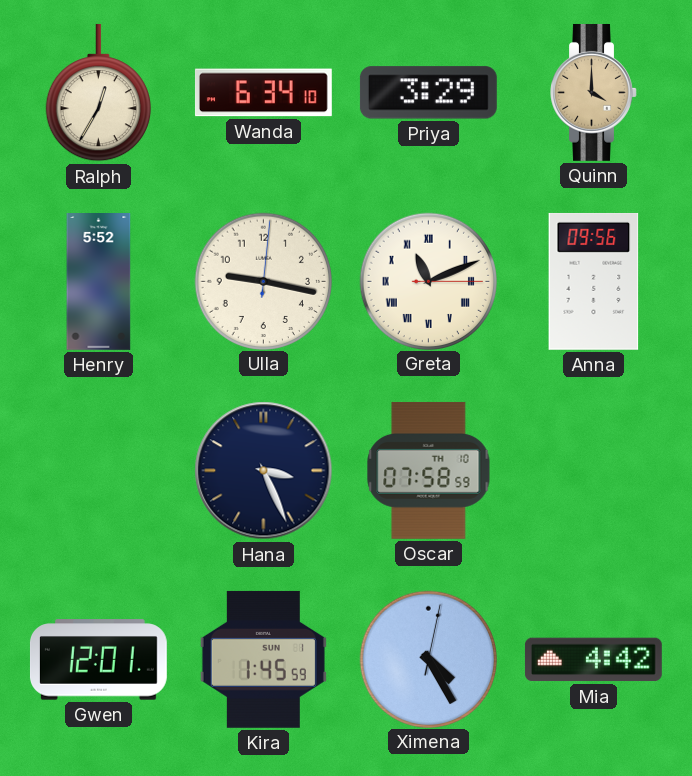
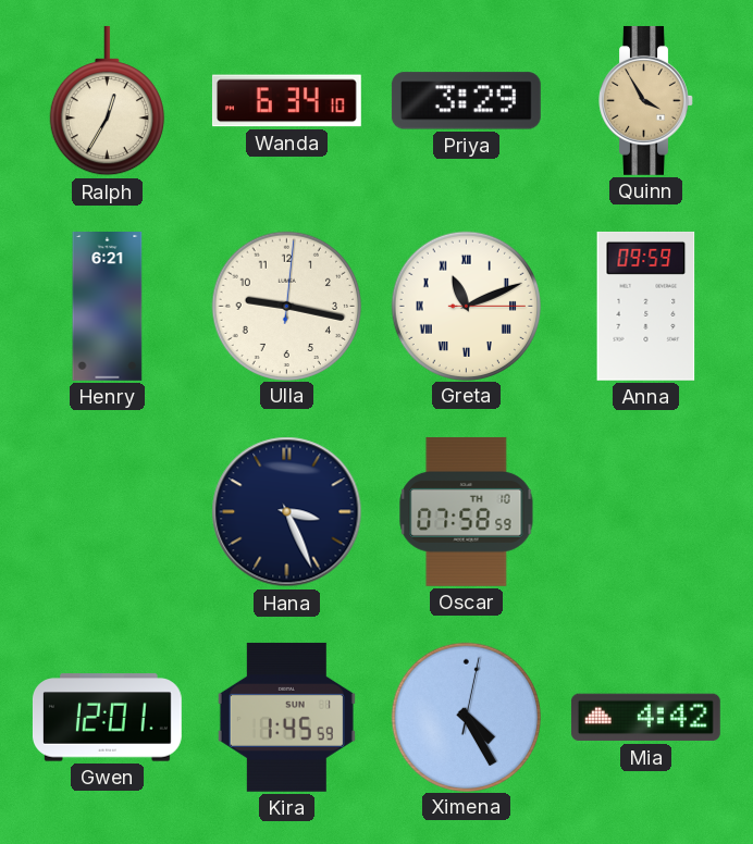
Quinn: 4:00 -> 3:55
Henry: 5:52 -> 6:21
Anna: 09:56 -> 09:59
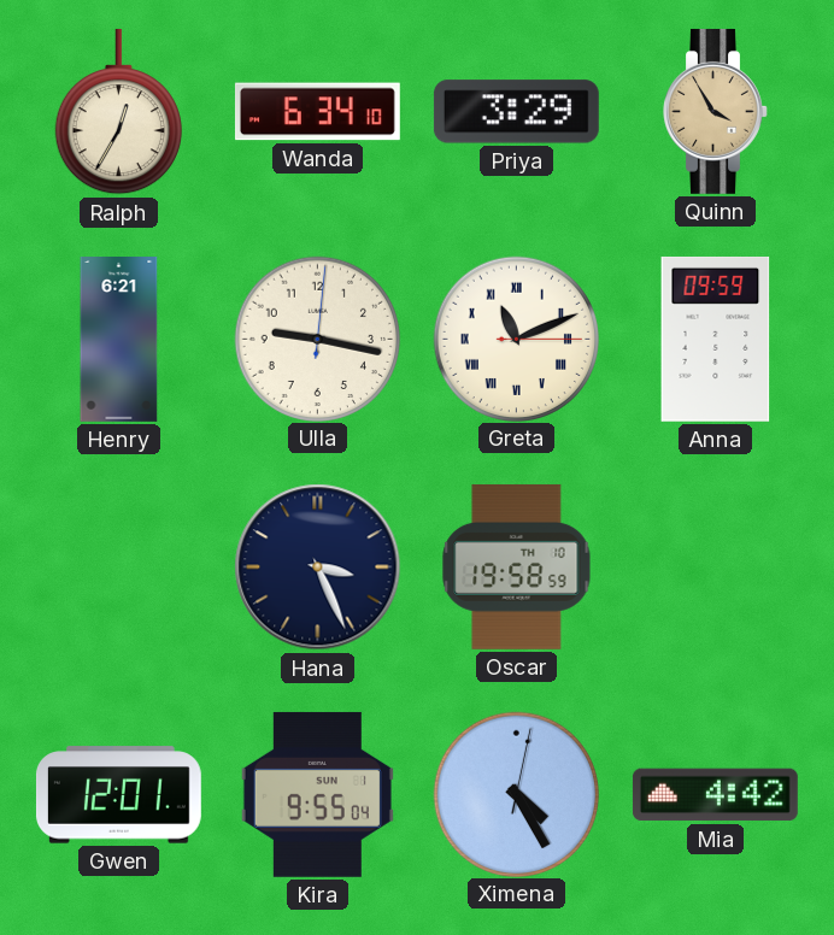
Oscar: 07:58 -> 19:58
Kira: 1:45 -> 9:55
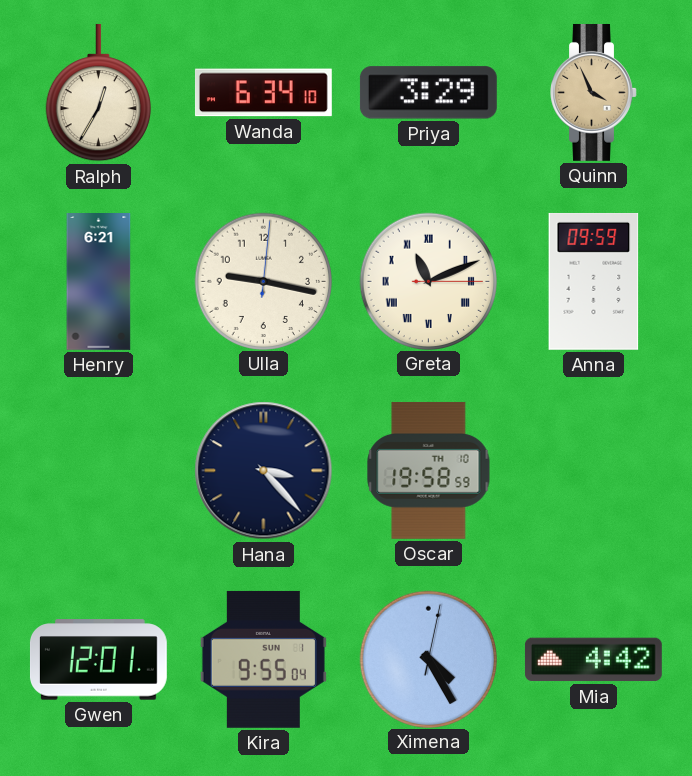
Quinn: 3:55 -> 3:56
Hana: 3:26 -> 3:23
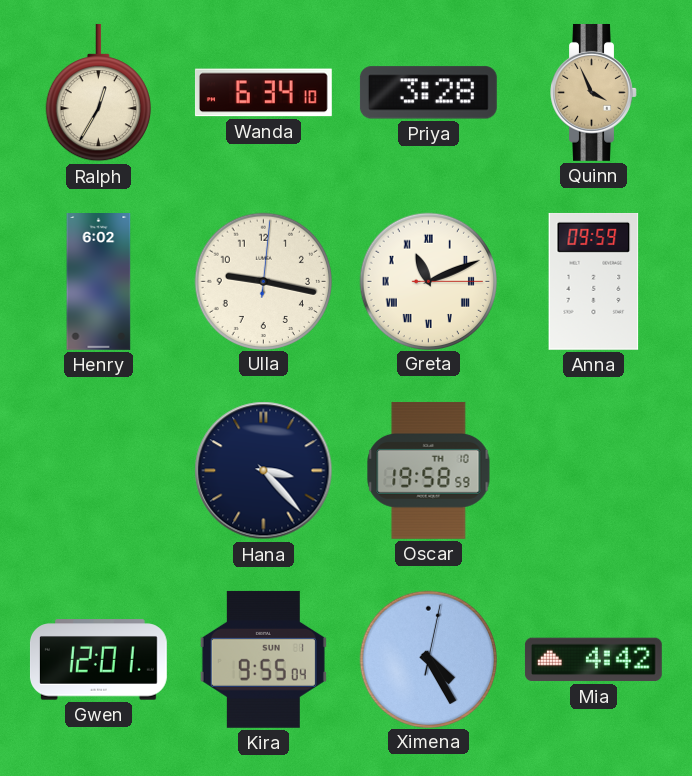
Priya: 3:29 -> 3:28
Henry: 6:21 -> 6:02
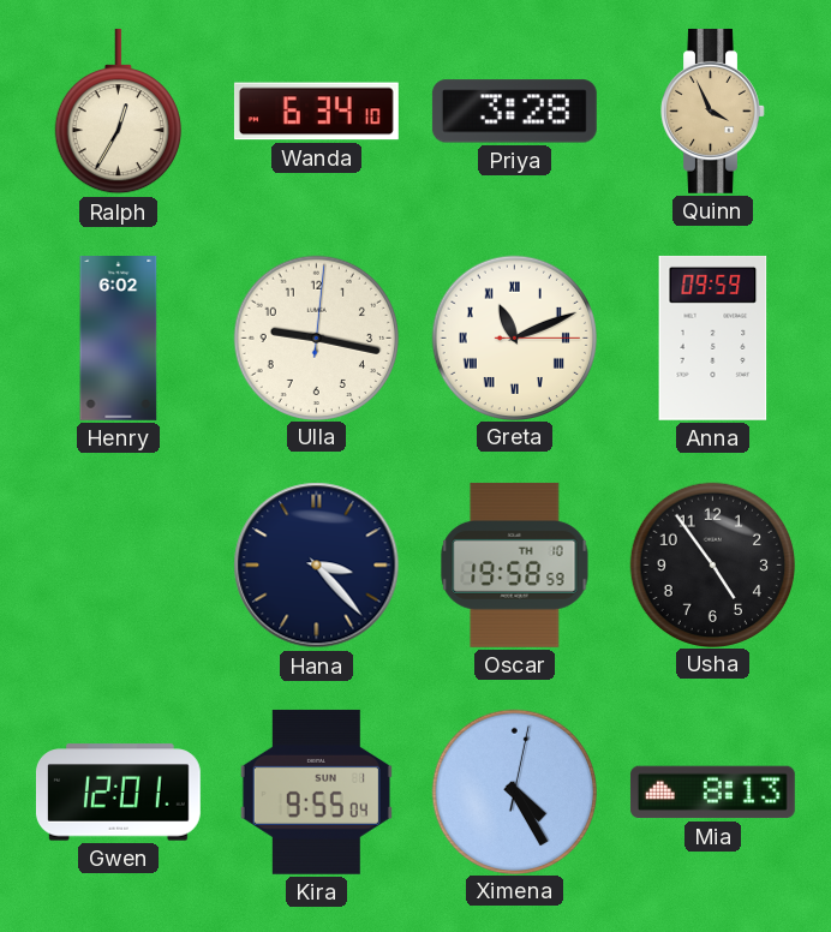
Usha: none -> 4:54
Mia: 4:42 -> 8:13
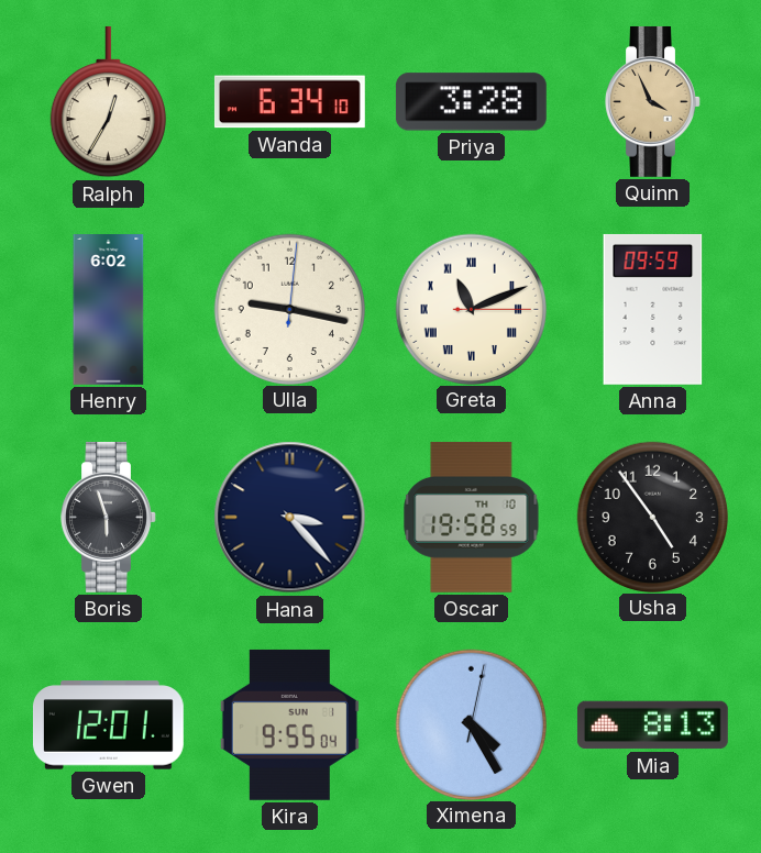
Boris: none -> 5:57
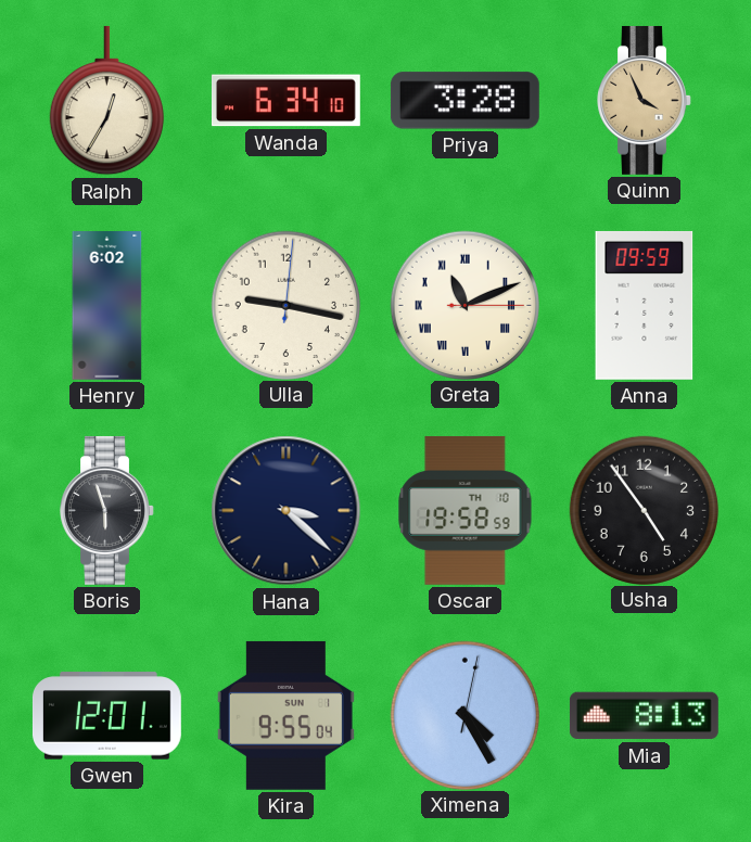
Hana: 3:23 -> 3:22
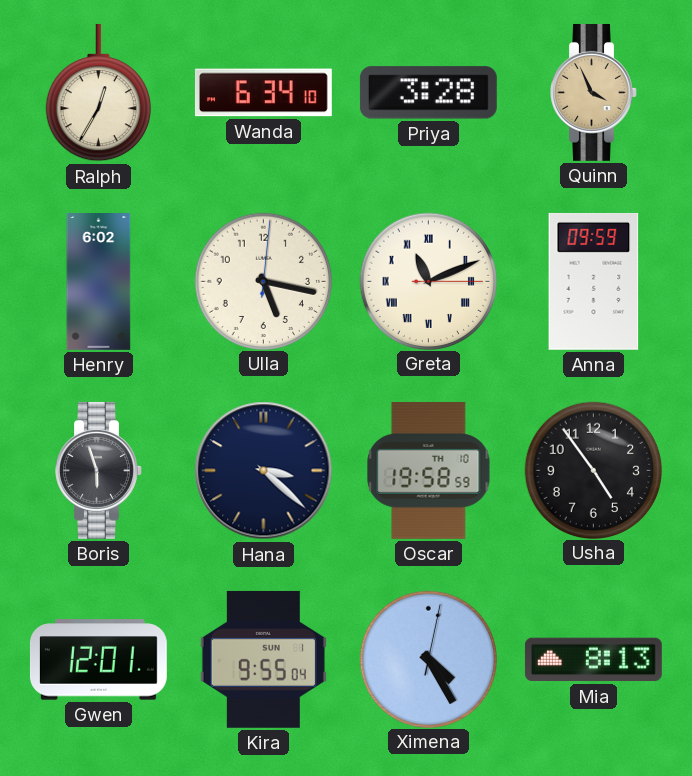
Ulla: 9:17 -> 5:17
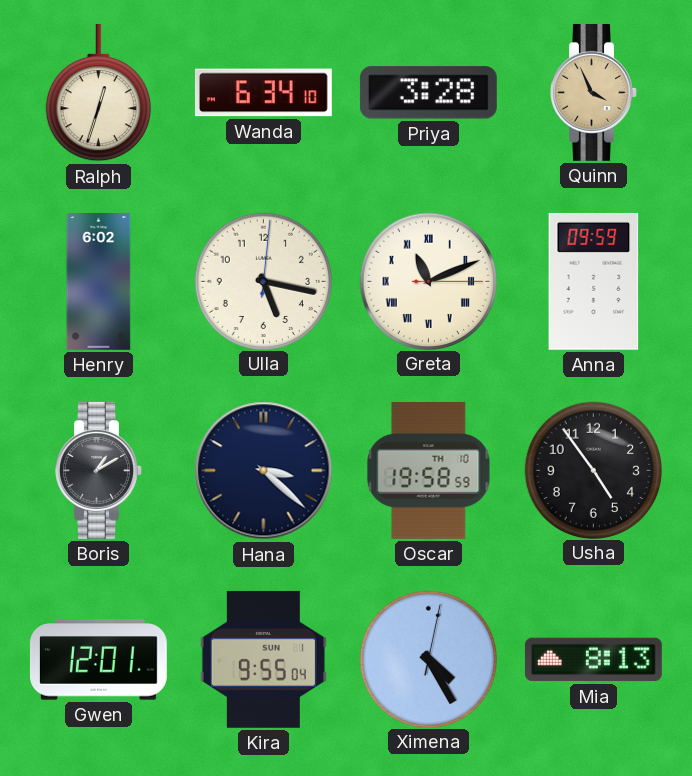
Ralph: 12:35 -> 12:33
Boris: 5:57 -> 1:10
